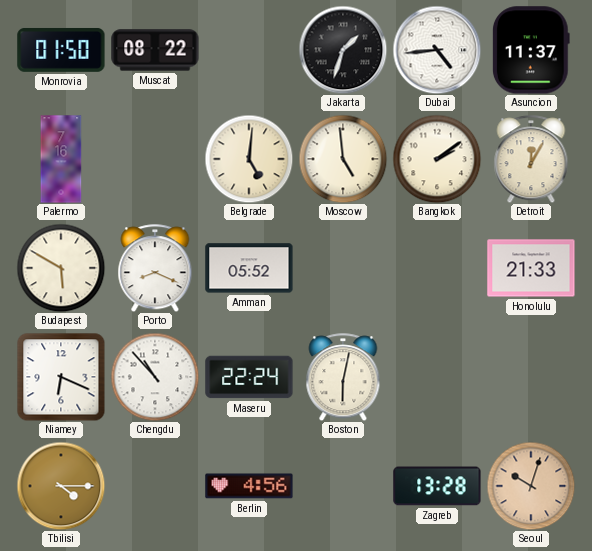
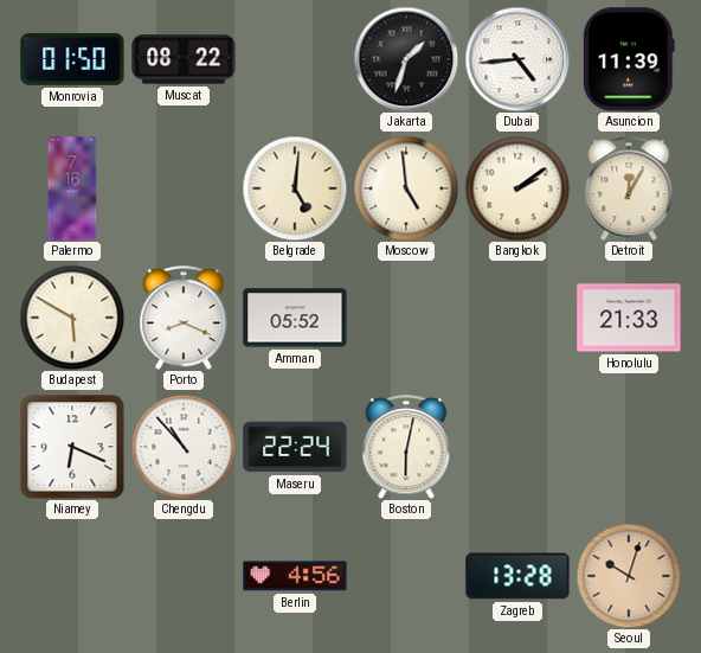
Asuncion: 11:37 -> 11:39
Tbilisi: 4:15 -> none
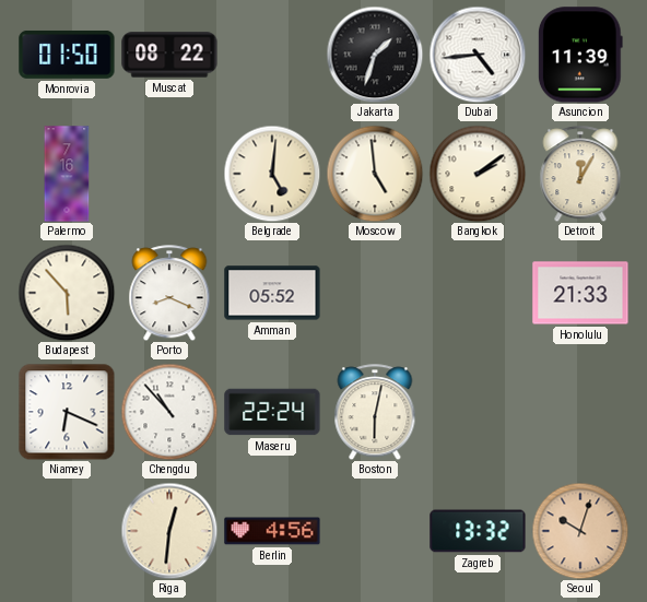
Budapest: 5:50 -> 5:53
Riga: none -> 12:31
Zagreb: 13:28 -> 13:32
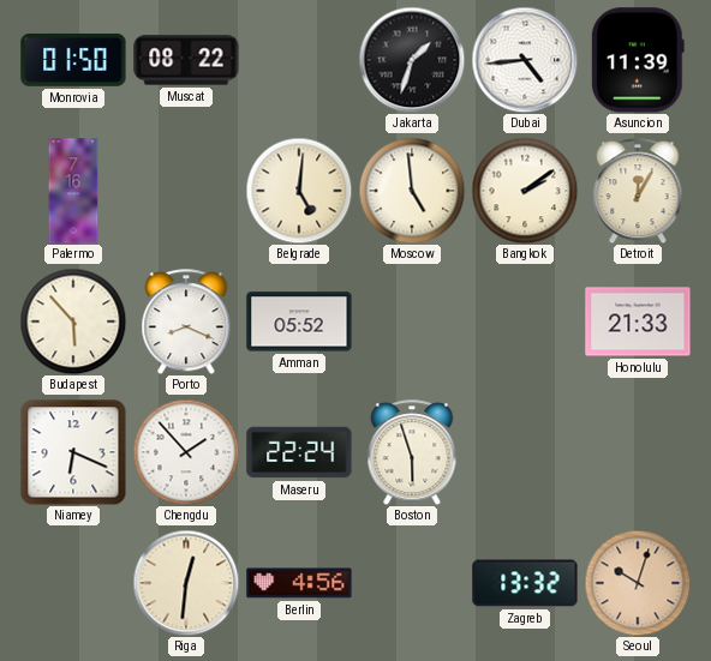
Chengdu: 10:53 -> 1:53
Boston: 6:02 -> 5:57
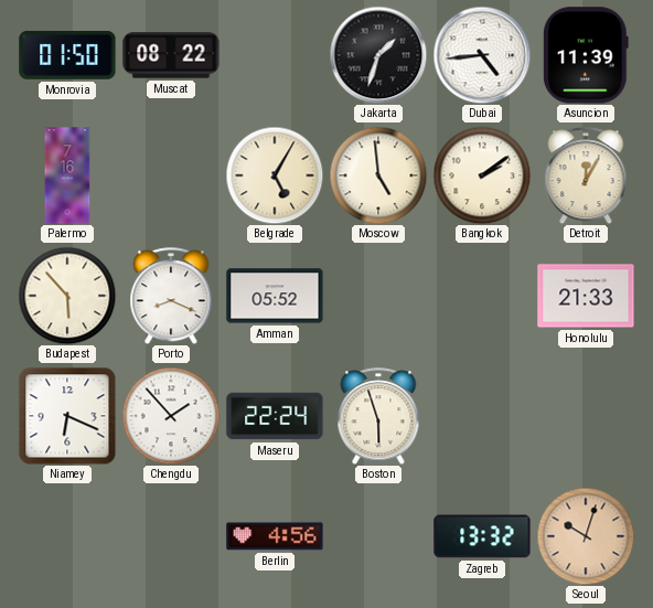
Belgrade: 5:01 -> 5:05
Riga: 12:31 -> none
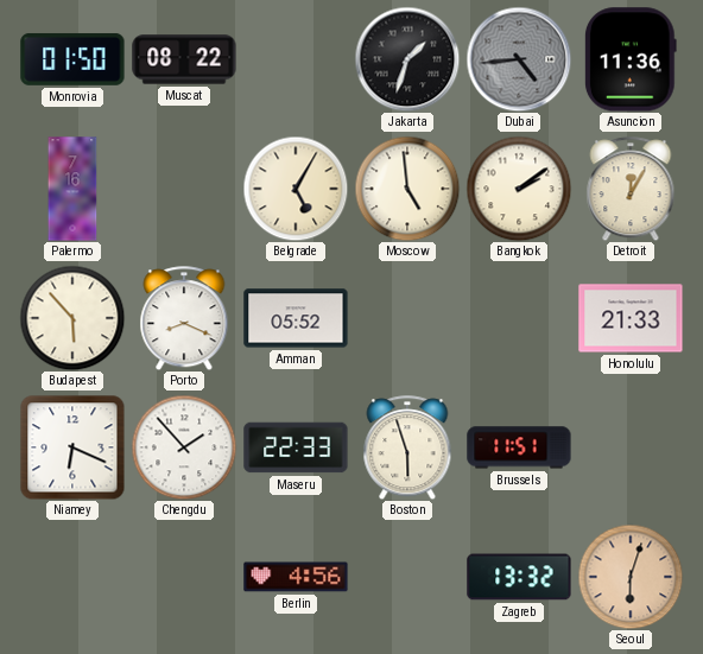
Dubai dial: white -> grey
Asuncion: 11:39 -> 11:36
Maseru: 22:24 -> 22:33
Brussels: none -> 11:51
Seoul: 10:03 -> 6:03
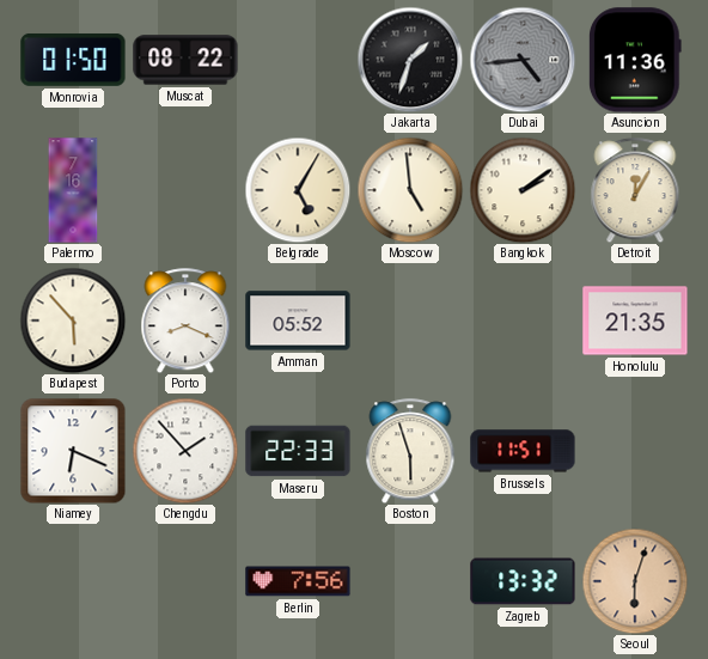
Honolulu: 21:33 -> 21:35
Berlin: 4:56 -> 7:56
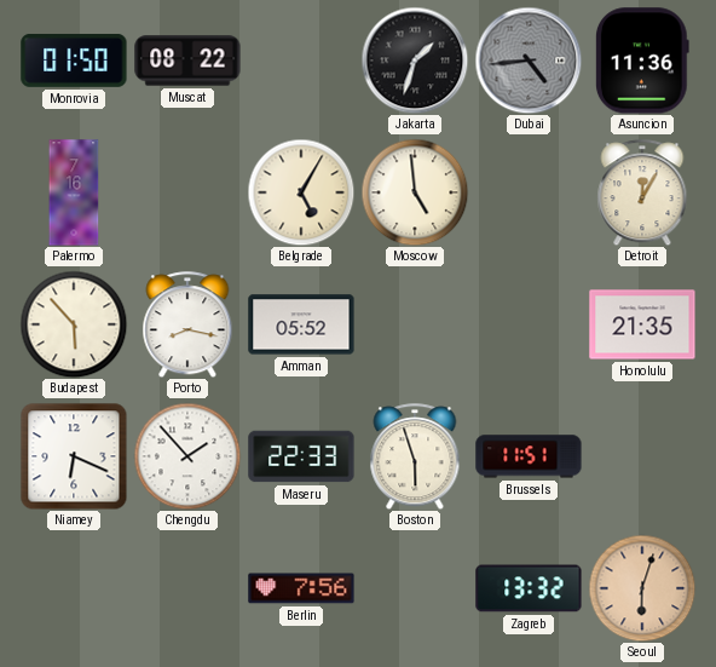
Bangkok: 2:09 -> none
Porto: 8:19 -> 8:17
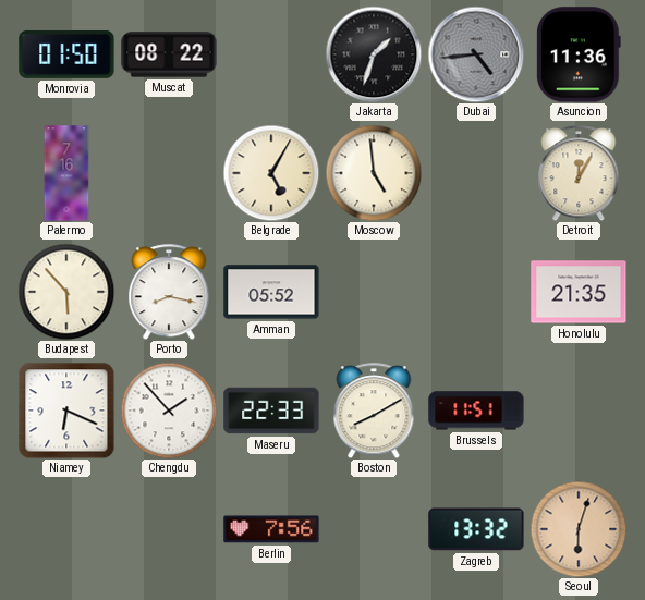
Boston: 5:57 -> 8:10
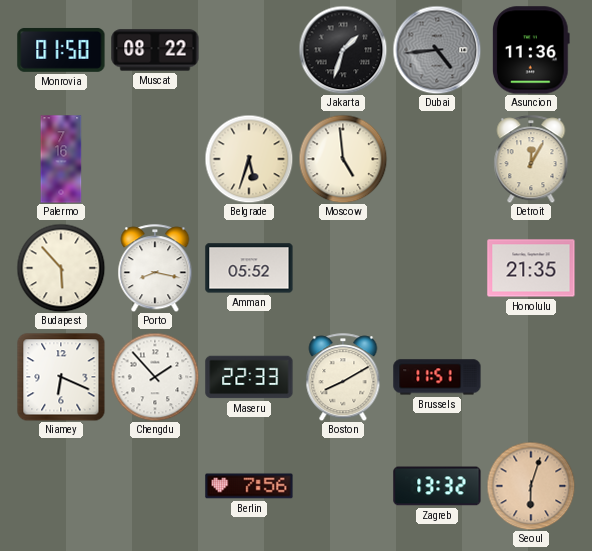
Belgrade: 5:05 -> 5:33
